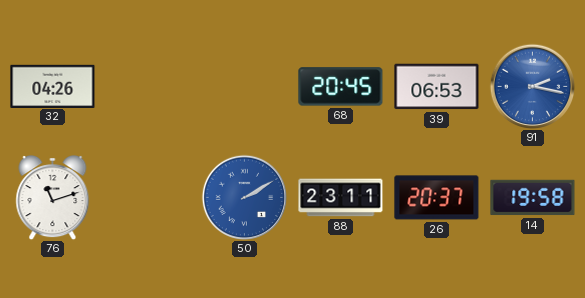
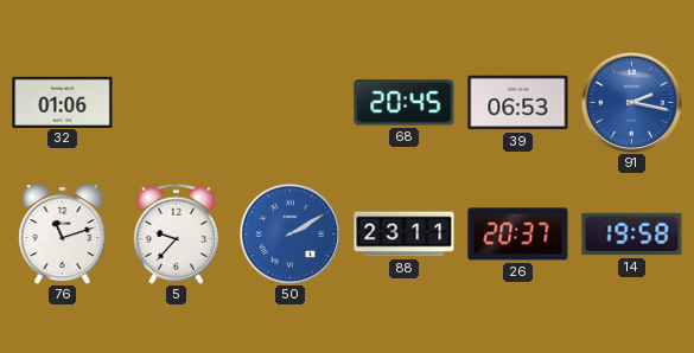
32: 04:26 -> 01:06
5: none -> 9:37
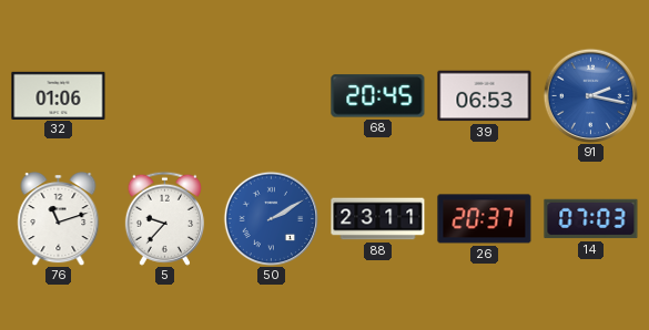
14: 19:58 -> 07:03
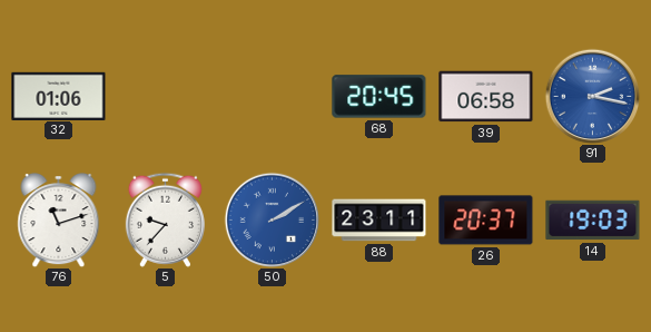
39: 06:53 -> 06:58
14: 07:03 -> 19:03
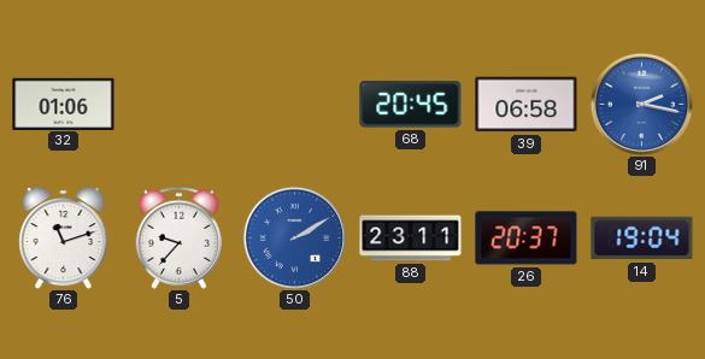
14: 19:03 -> 19:04
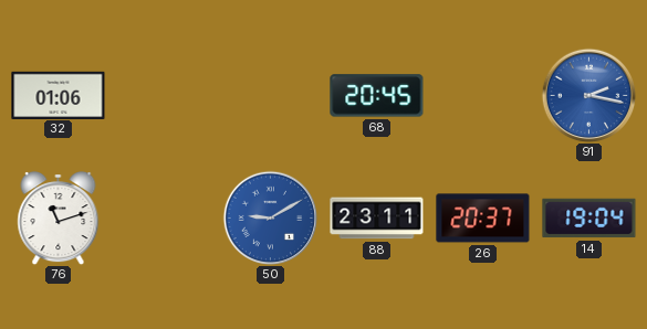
39: 06:58 -> none
5: 9:37 -> none
50: 2:10 -> 9:10
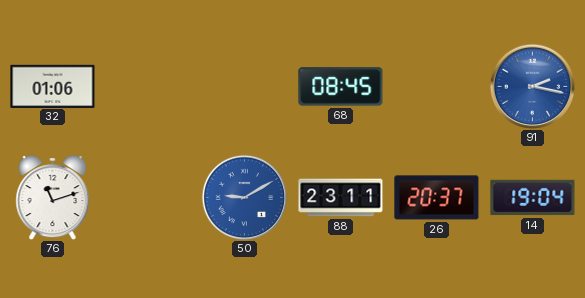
68: 20:45 -> 08:45
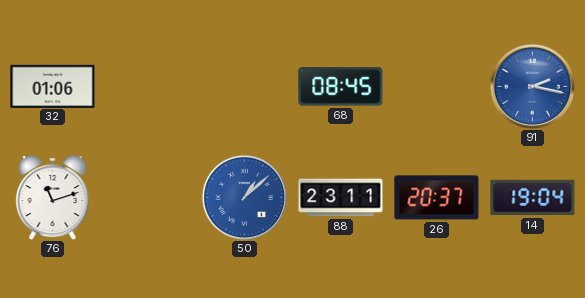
50: 9:10 -> 1:08
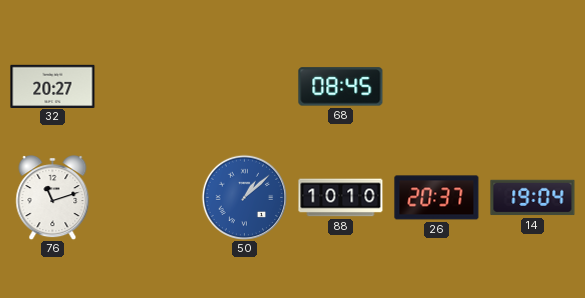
32: 01:06 -> 20:27
91: 2:17 -> none
88: 23:11 -> 10:10
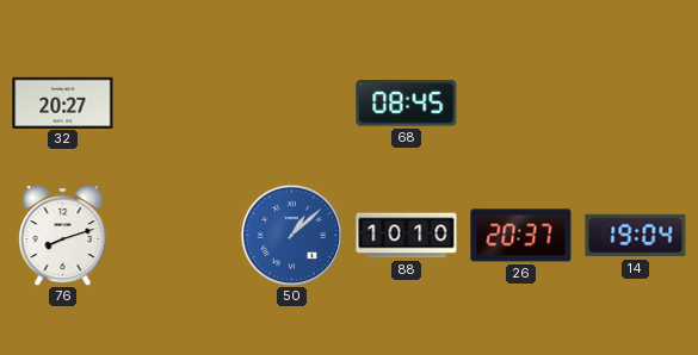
76: 11:12 -> 8:12
